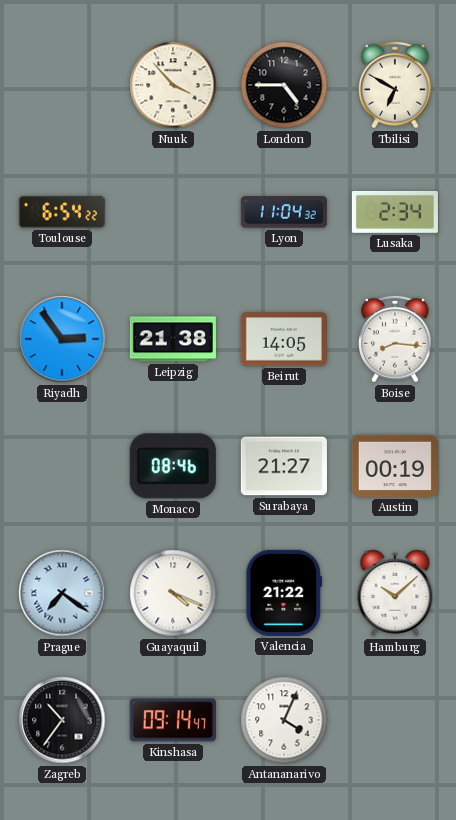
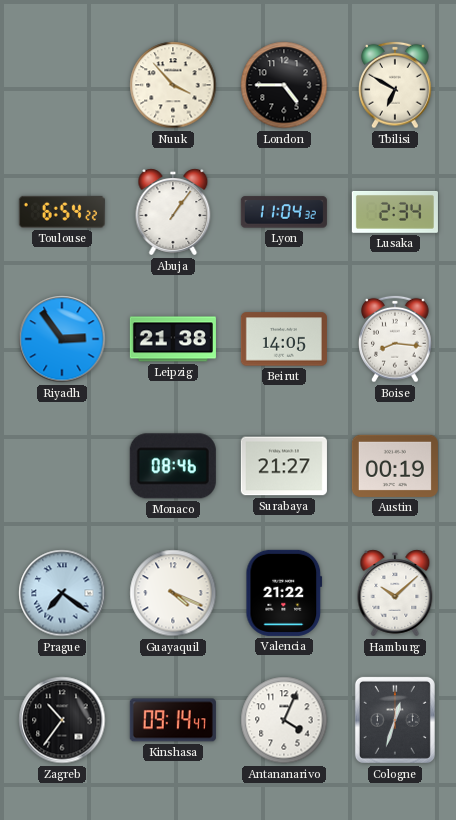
Abuja: none -> 1:06
Cologne: none -> 12:33
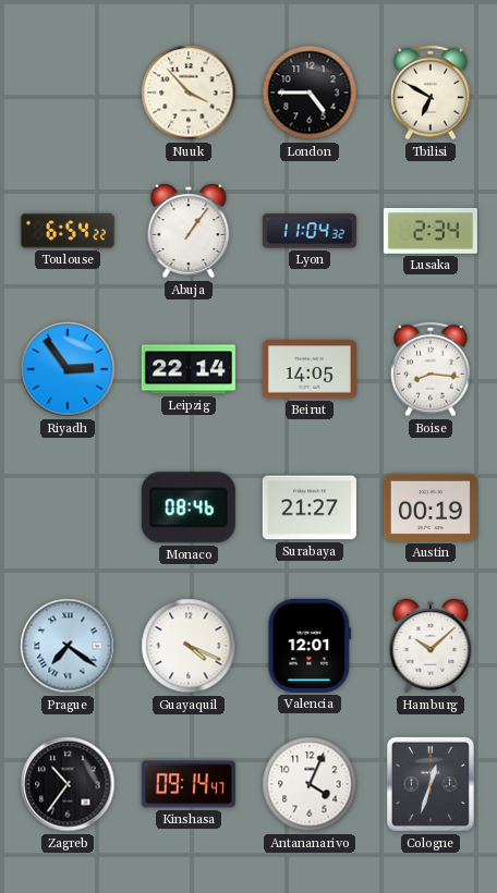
Leipzig: 21:38 -> 22:14
Valencia: 21:22 -> 12:01
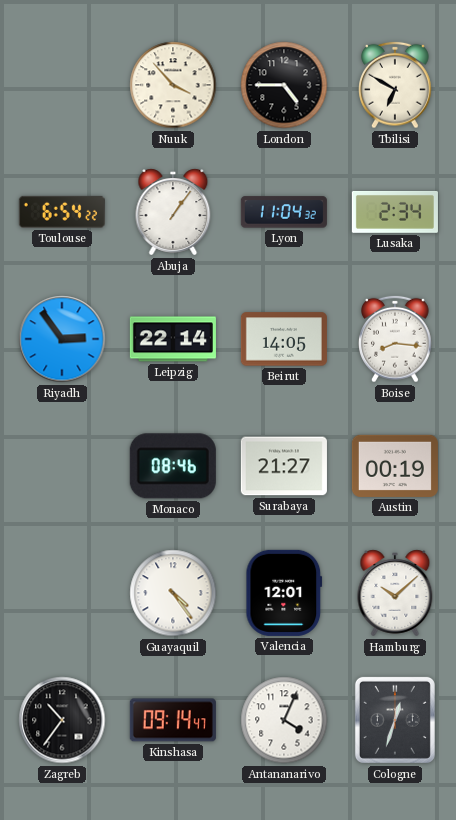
Prague: 7:21 -> none
Guayaquil: 4:19 -> 4:24
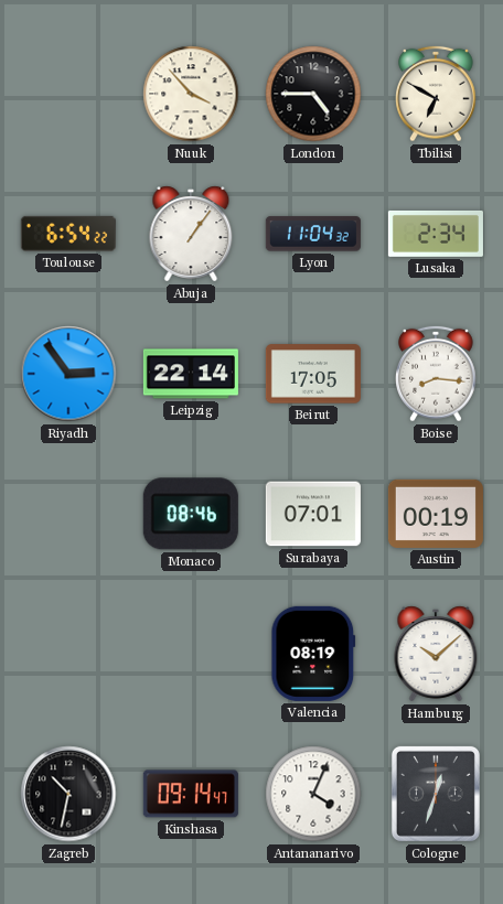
Beirut: 14:05 -> 17:05
Surabaya: 21:27 -> 07:01
Guayaquil: 4:24 -> none
Valencia: 12:01 -> 08:19
Zagreb: 10:36 -> 10:32
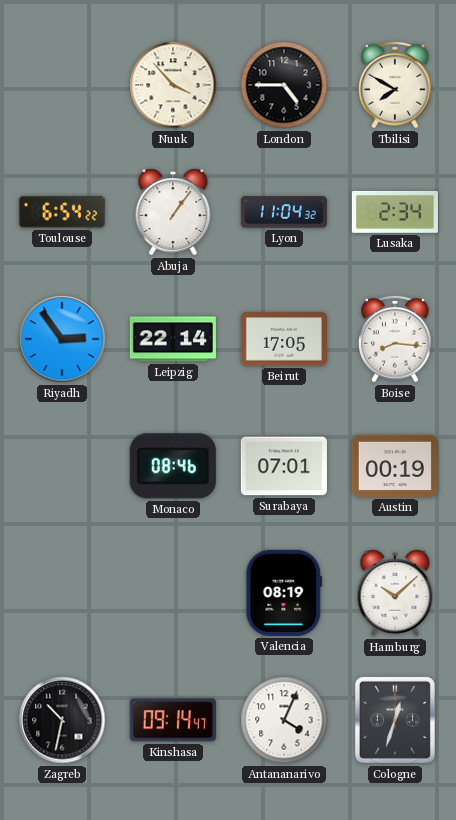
Tbilisi: 6:50 -> 7:50
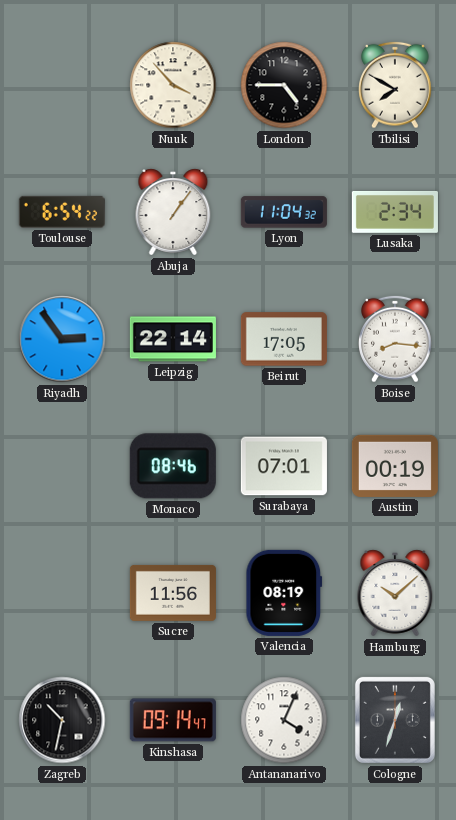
Sucre: none -> 11:56
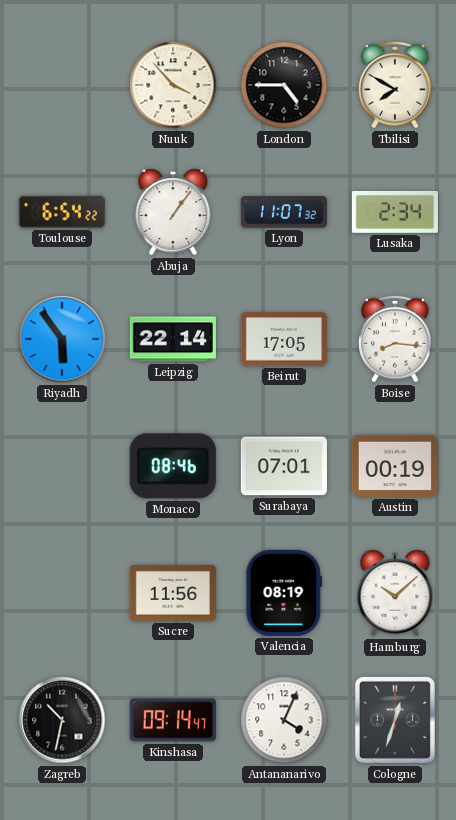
Lyon: 11:04 -> 11:07
Riyadh: 2:54 -> 5:54
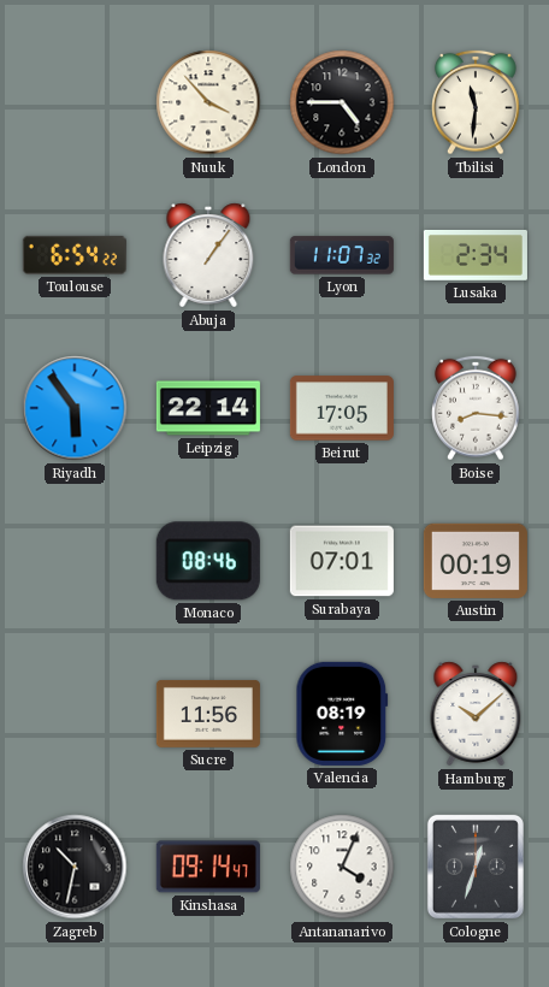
Tbilisi: 7:50 -> 11:31
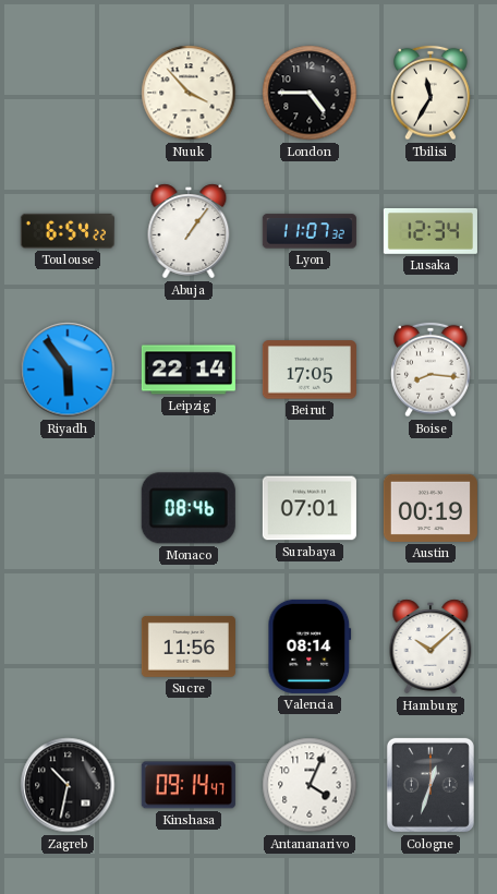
Tbilisi: 11:31 -> 11:35
Lusaka: 2:34 -> 12:34
Valencia: 08:19 -> 08:14
